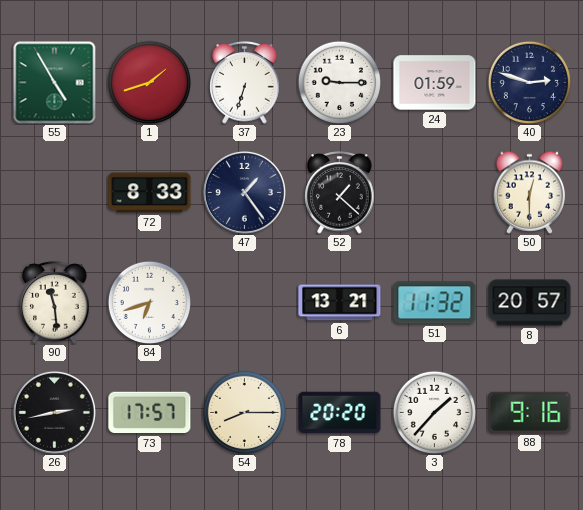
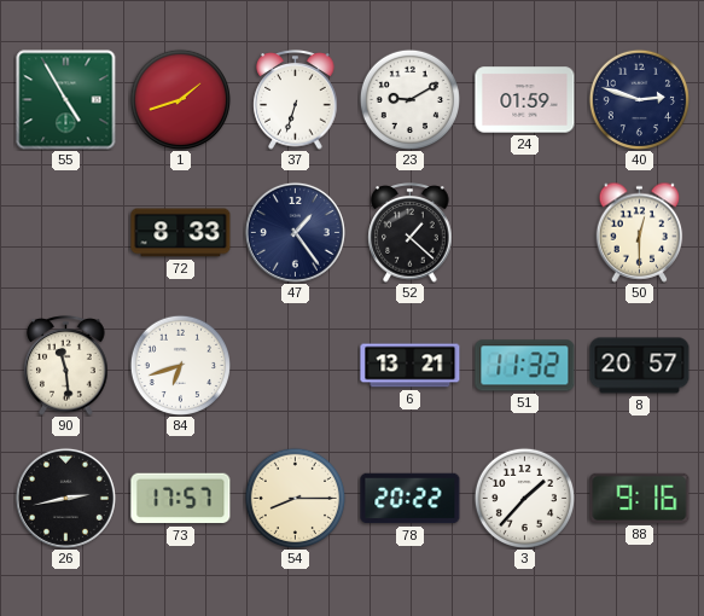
23: 9:15 -> 9:10
78: 20:20 -> 20:22
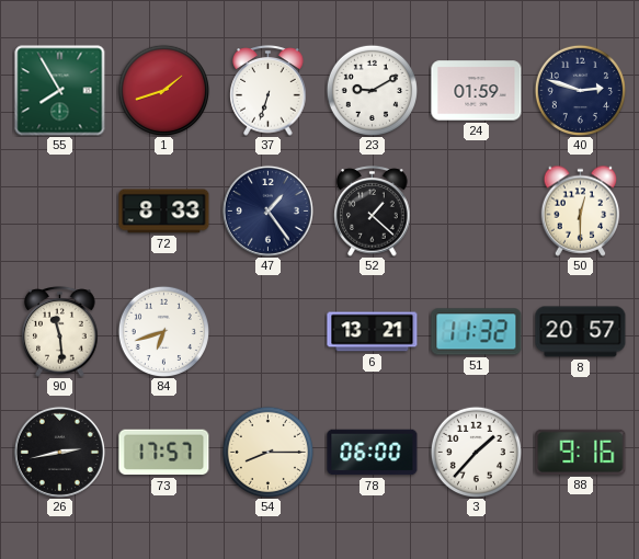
55: 4:55 -> 7:55
78: 20:22 -> 06:00
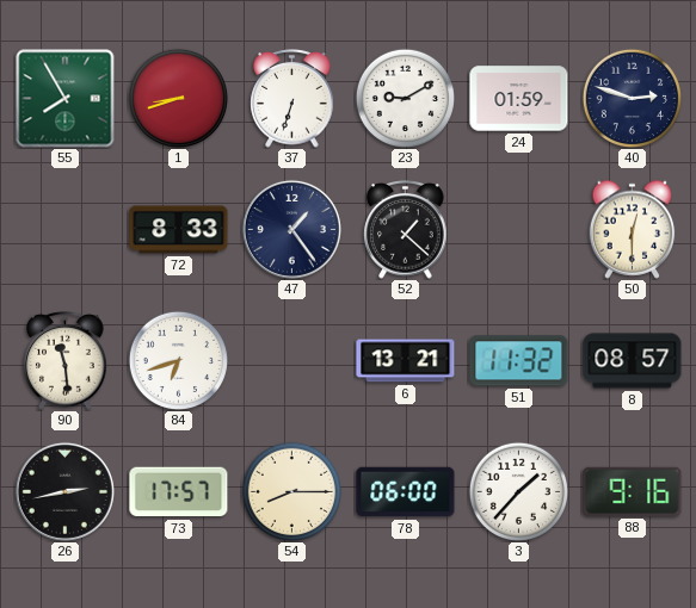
1: 1:42 -> 8:42
8: 20:57 -> 08:57
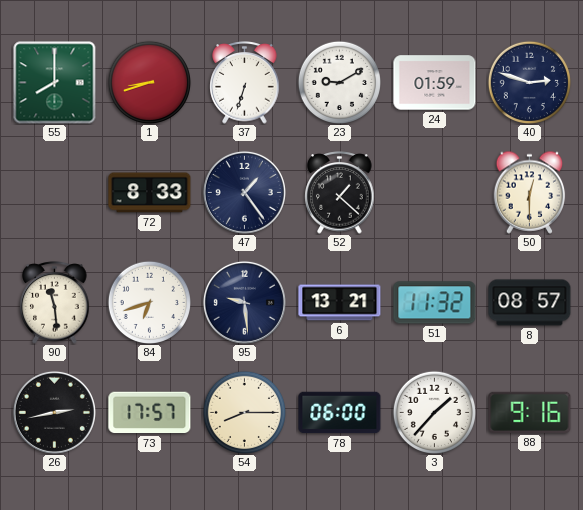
55: 7:55 -> 8:00
95: none -> 9:29
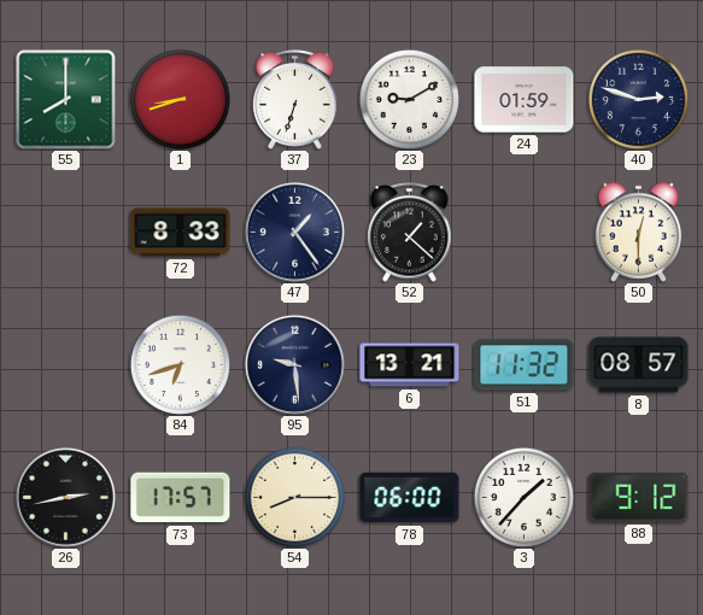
90: 11:29 -> none
88: 9:16 -> 9:12
